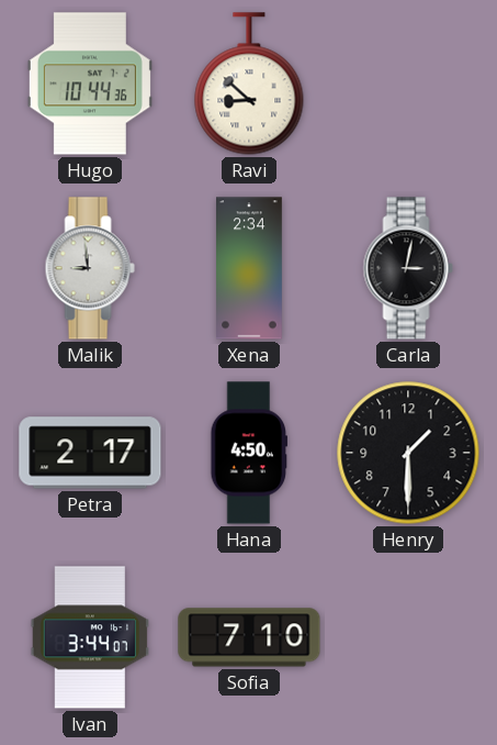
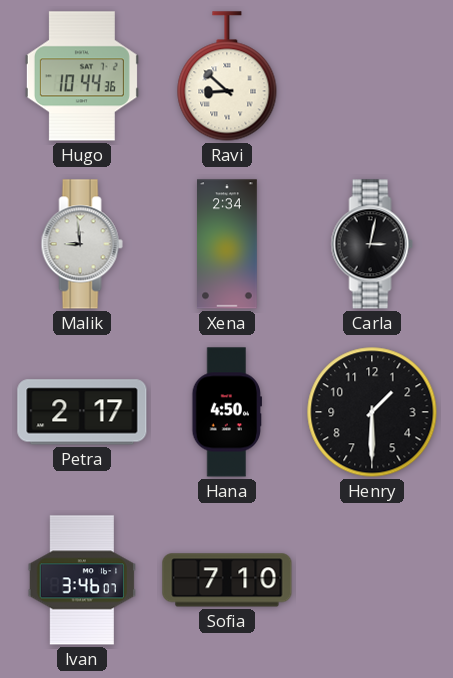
Ivan: 3:44 -> 3:46
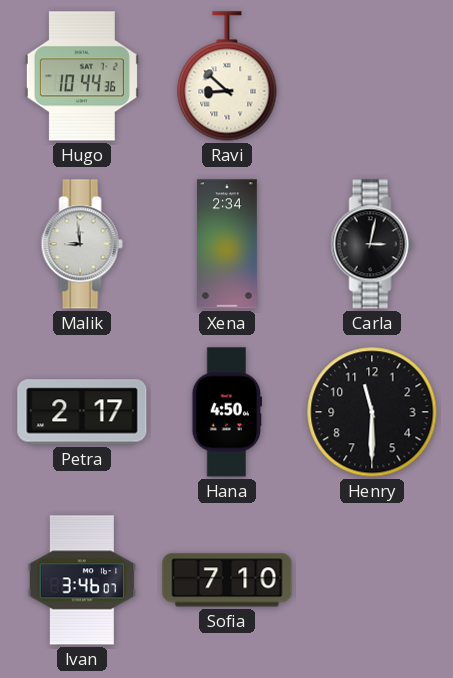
Henry: 1:30 -> 11:30
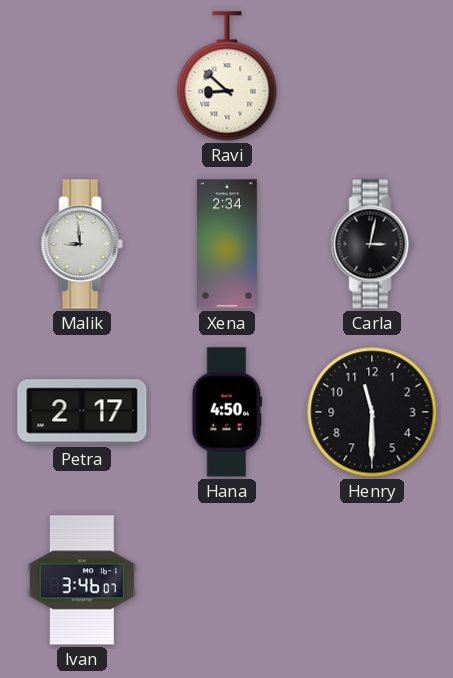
Hugo: 10:44 -> none
Sofia: 7:10 -> none
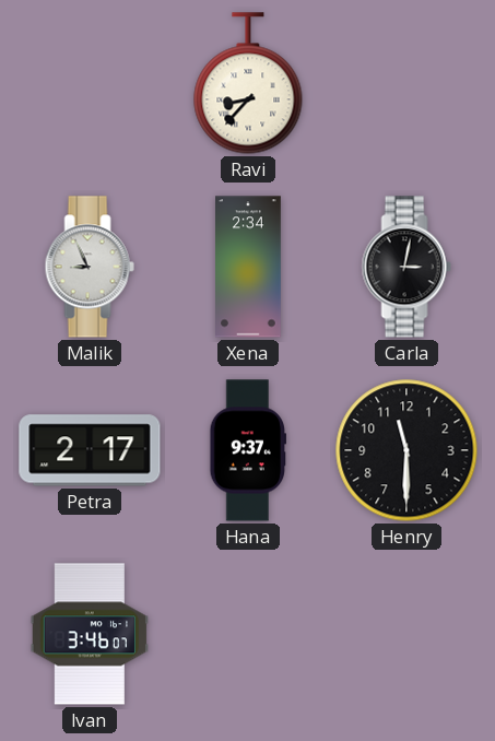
Ravi: 8:52 -> 8:37
Malik: 8:59 -> 8:56
Hana: 4:50 -> 9:37
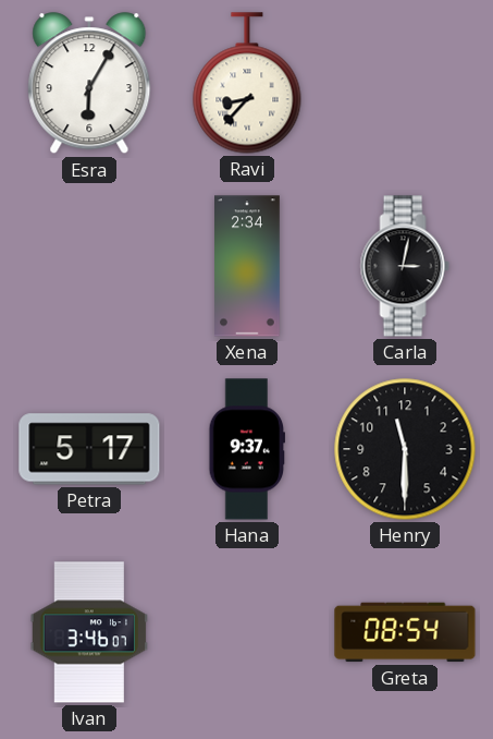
Esra: none -> 6:05
Malik: 8:56 -> none
Petra: 2:17 -> 5:17
Greta: none -> 08:54
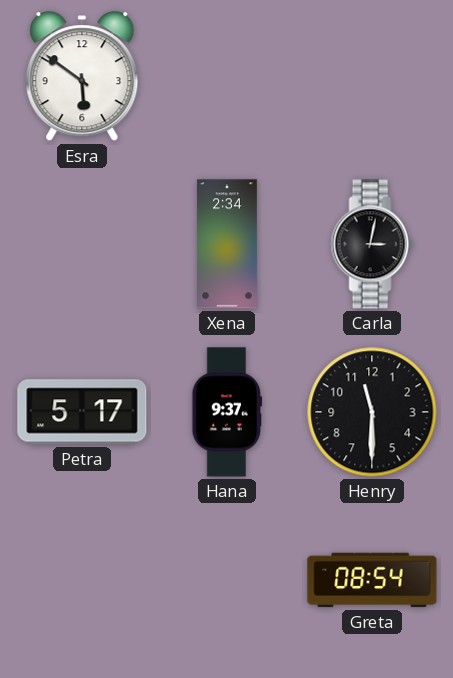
Esra: 6:05 -> 5:51
Ravi: 8:37 -> none
Ivan: 3:46 -> none
